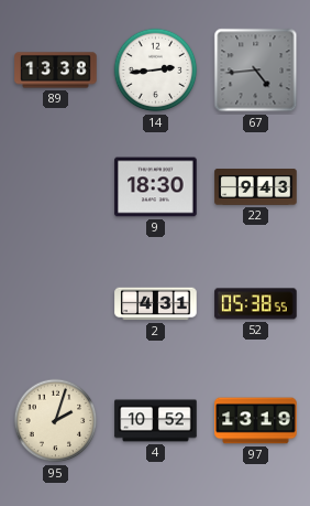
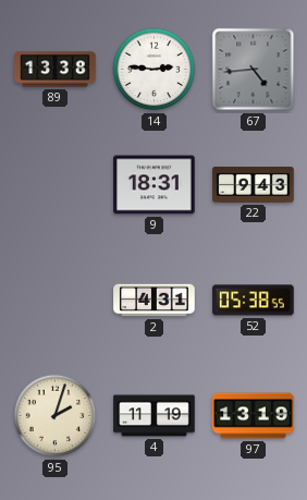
14: 2:44 -> 2:46
9: 18:30 -> 18:31
4: 10:52 -> 11:19
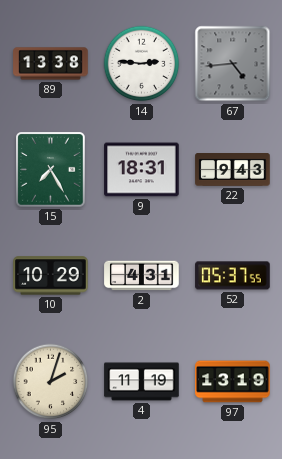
15: none -> 7:25
10: none -> 10:29
52: 05:38 -> 05:37
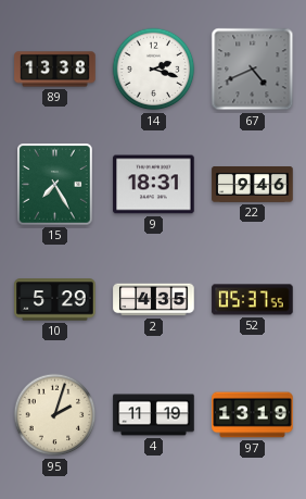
14: 2:46 -> 2:18
67: 4:44 -> 4:41
22: 9:43 -> 9:46
10: 10:29 -> 5:29
2: 4:31 -> 4:35
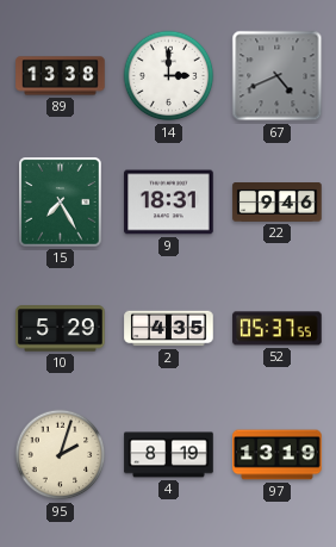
14: 2:18 -> 3:00
4: 11:19 -> 8:19
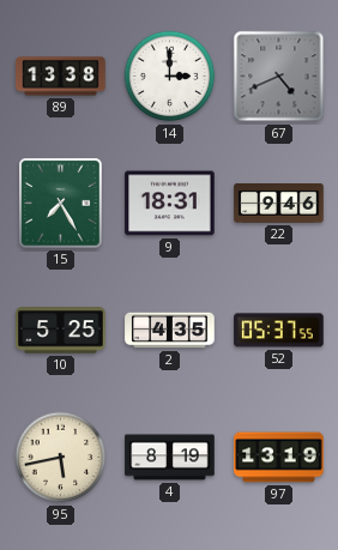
10: 5:29 -> 5:25
95: 2:03 -> 5:43
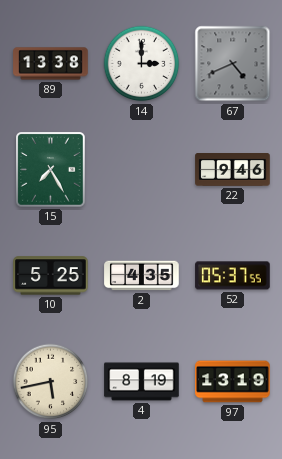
9: 18:31 -> none
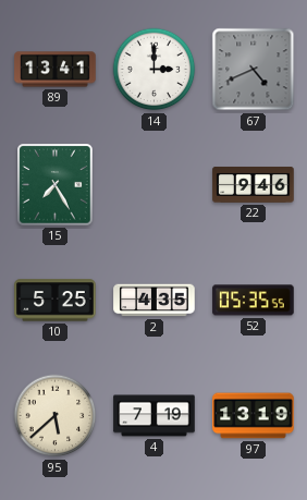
89: 13:38 -> 13:41
52: 05:37 -> 05:35
95: 5:43 -> 5:38
4: 8:19 -> 7:19
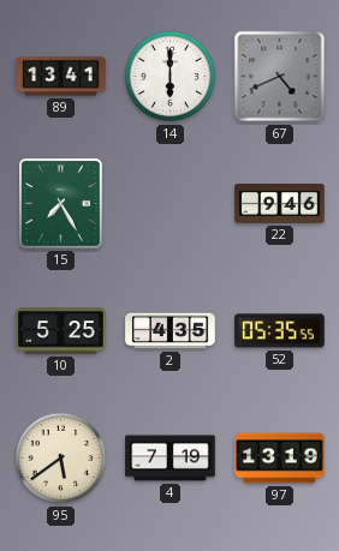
14: 3:00 -> 6:00
95: 5:38 -> 5:39
